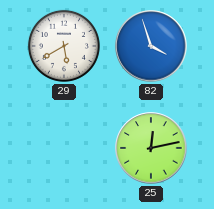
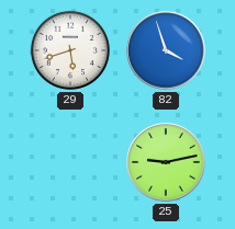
29: 5:40 -> 5:42
25: 12:13 -> 9:13
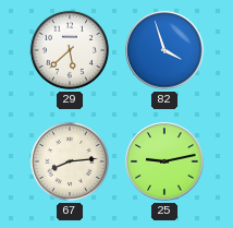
29: 5:42 -> 5:38
67: none -> 8:14
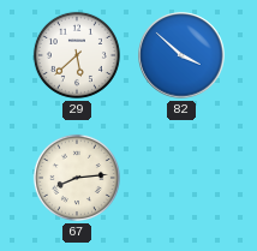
82: 3:57 -> 3:52
25: 9:13 -> none
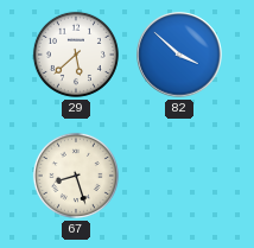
67: 8:14 -> 8:27
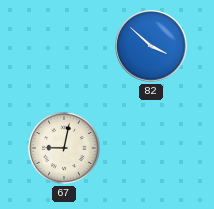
29: 5:38 -> none
67: 8:27 -> 9:02
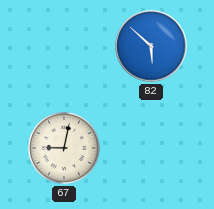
82: 3:52 -> 5:52
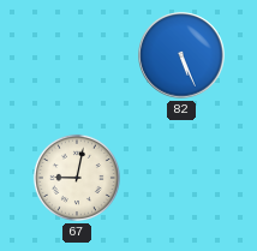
82: 5:52 -> 5:26
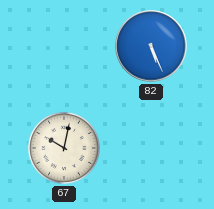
67: 9:02 -> 10:02
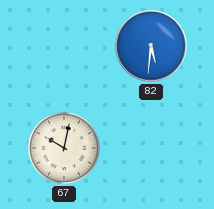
82: 5:26 -> 5:31
